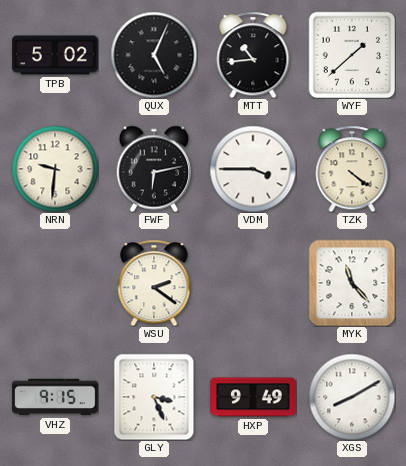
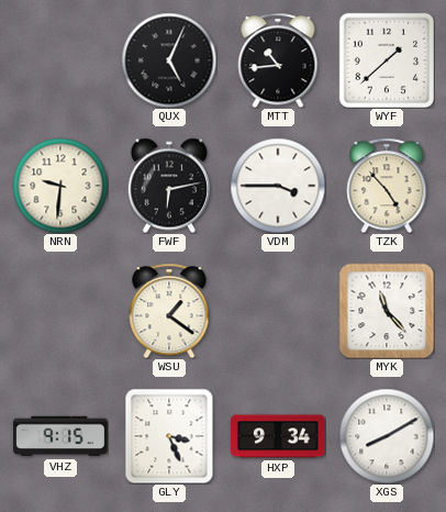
TPB: 5:02 -> none
TZK: 4:21 -> 4:53
WSU: 2:21 -> 1:21
HXP: 9:49 -> 9:34
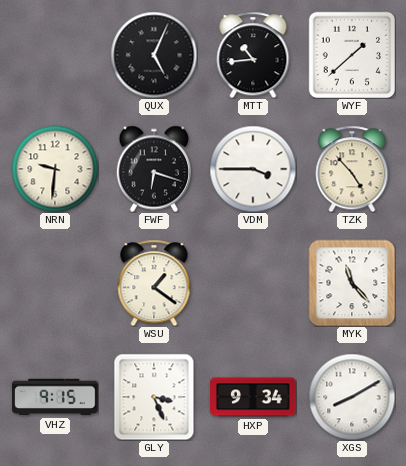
FWF: 6:13 -> 6:18
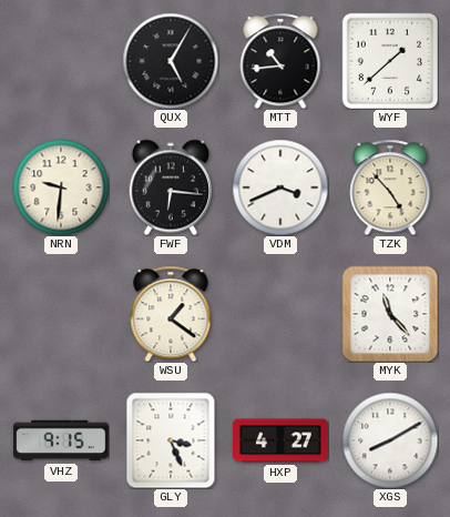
QUX: 5:04 -> 5:05
FWF: 6:18 -> 6:16
VDM: 3:45 -> 3:41
HXP: 9:34 -> 4:27
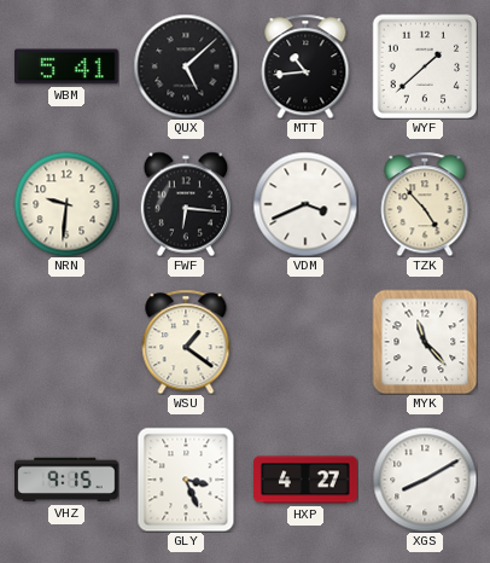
WBM: none -> 5:41
QUX: 5:05 -> 5:08
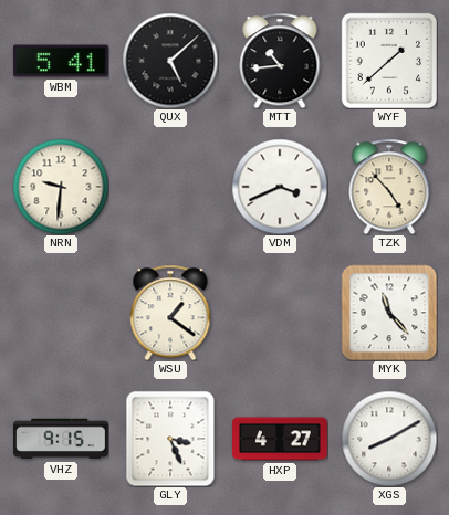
FWF: 6:16 -> none
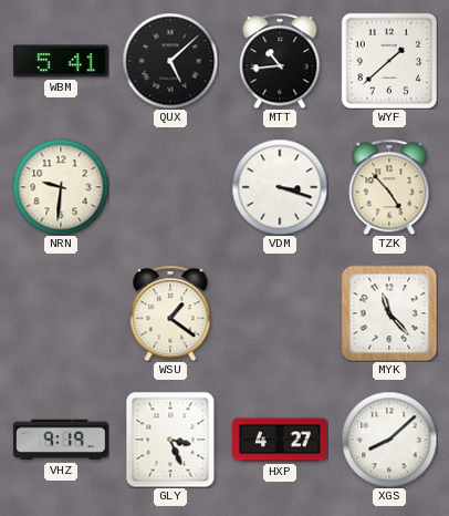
VDM: 3:41 -> 3:18
VHZ: 9:15 -> 9:19
XGS: 8:10 -> 8:08
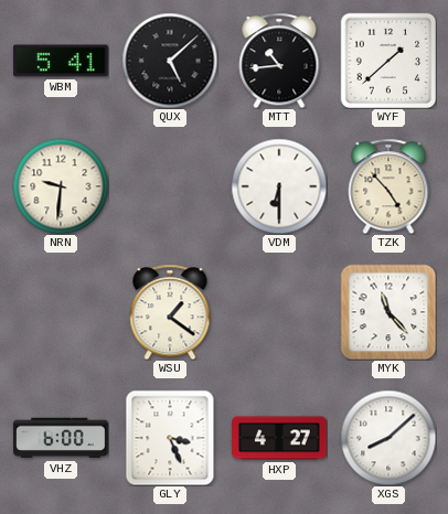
VDM: 3:18 -> 6:30
VHZ: 9:19 -> 6:00
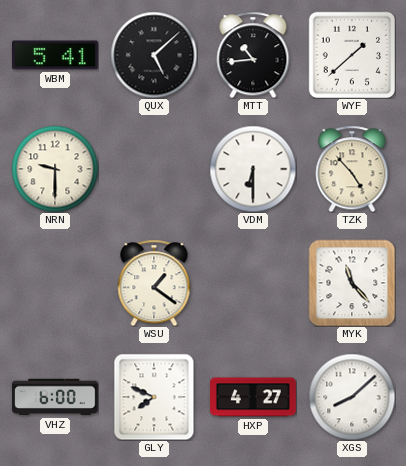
NRN: 9:31 -> 9:30
GLY: 3:26 -> 7:49
